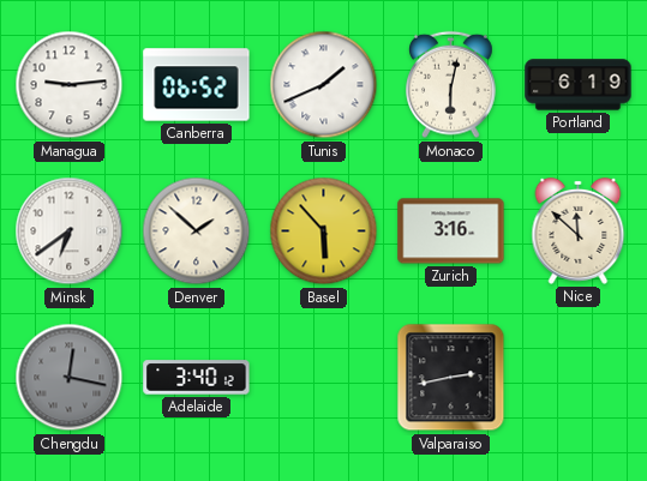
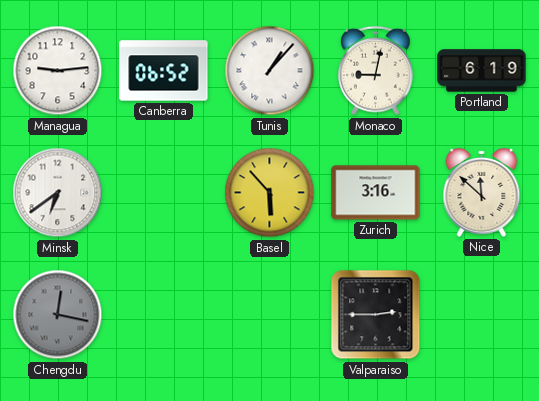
Tunis: 1:41 -> 1:07
Monaco: 6:02 -> 9:02
Denver: 1:52 -> none
Adelaide: 3:40 -> none
Valparaiso: 2:43 -> 2:45
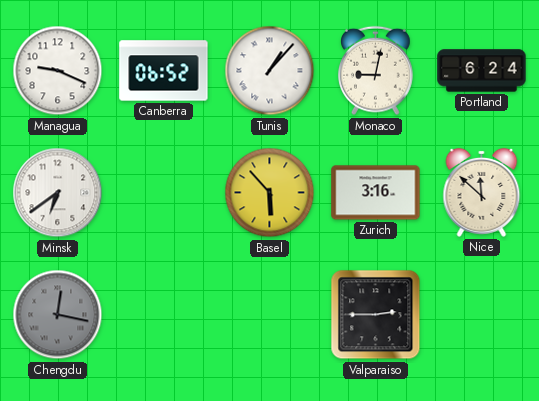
Managua: 9:14 -> 9:19
Portland: 6:19 -> 6:24
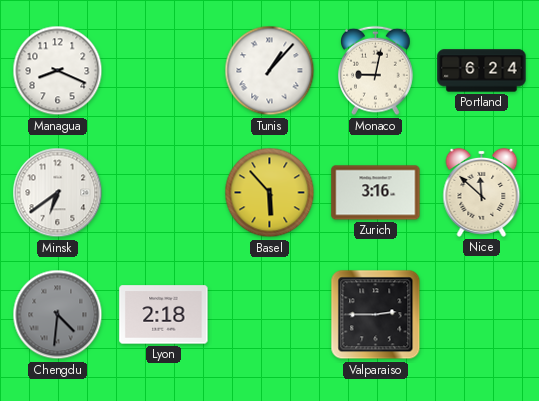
Managua: 9:19 -> 8:19
Canberra: 06:52 -> none
Chengdu: 12:17 -> 4:31
Lyon: none -> 2:18
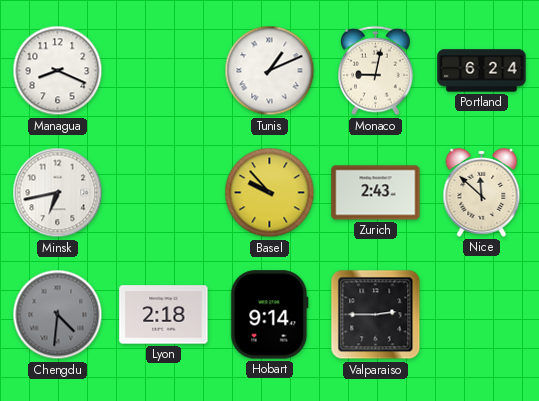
Tunis: 1:07 -> 1:11
Minsk: 6:39 -> 6:43
Basel: 5:53 -> 9:53
Zurich: 3:16 -> 2:43
Hobart: none -> 9:14
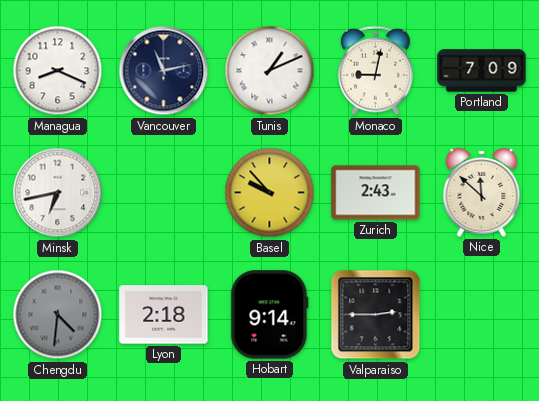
Vancouver: none -> 11:13
Portland: 6:24 -> 7:09
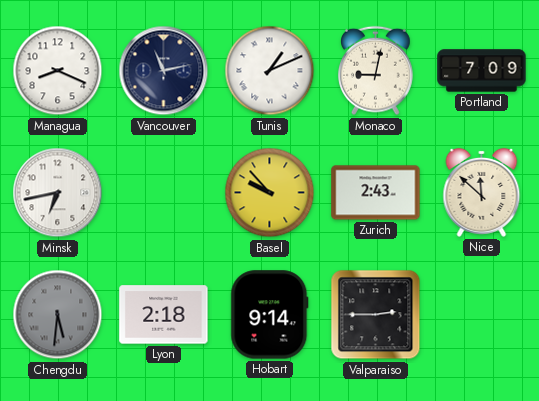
Chengdu: 4:31 -> 5:31
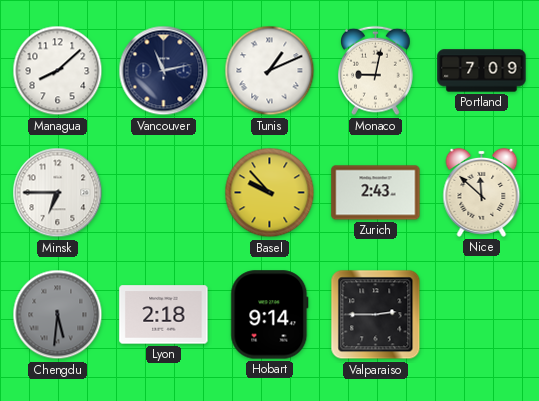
Managua: 8:19 -> 8:08
Minsk: 6:43 -> 6:45
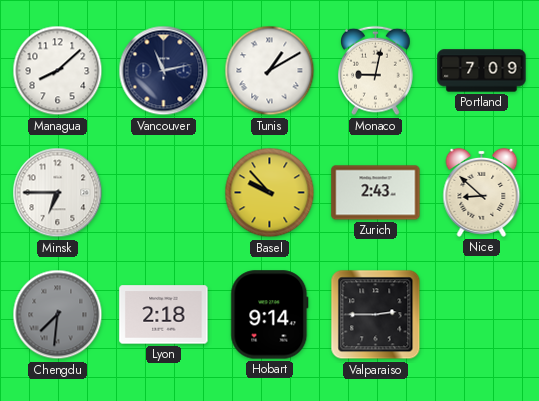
Tunis: 1:11 -> 1:10
Nice: 11:52 -> 8:52
Chengdu: 5:31 -> 7:31
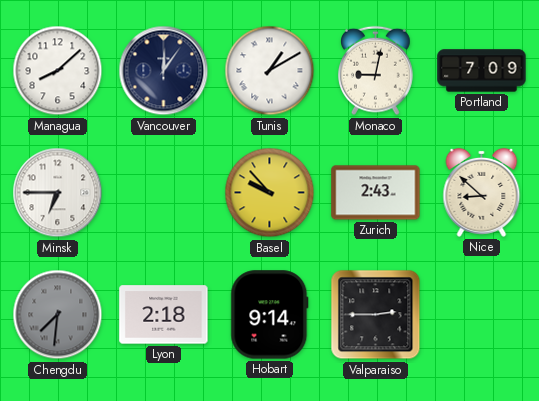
Vancouver: 11:13 -> 12:06
